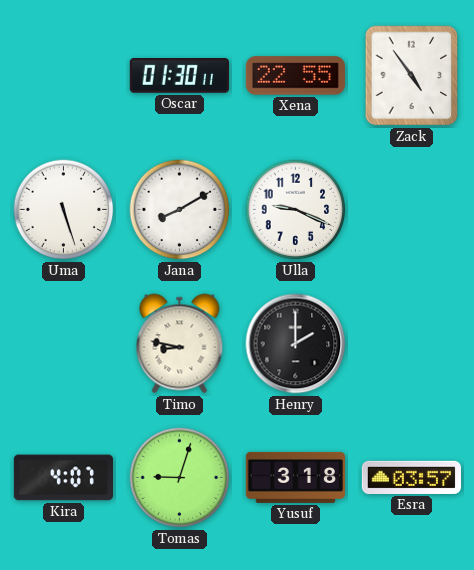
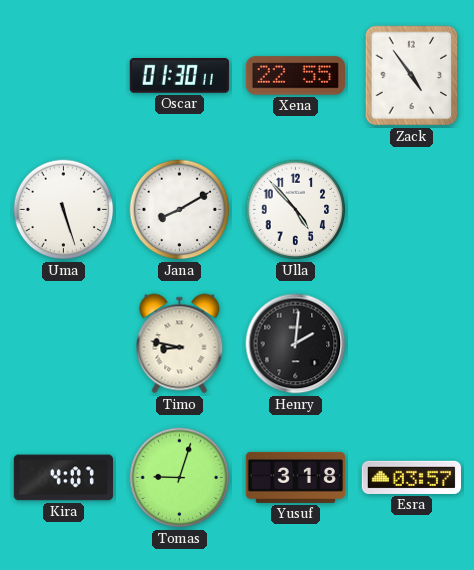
Ulla: 9:19 -> 4:53
Henry: 2:00 -> 2:01
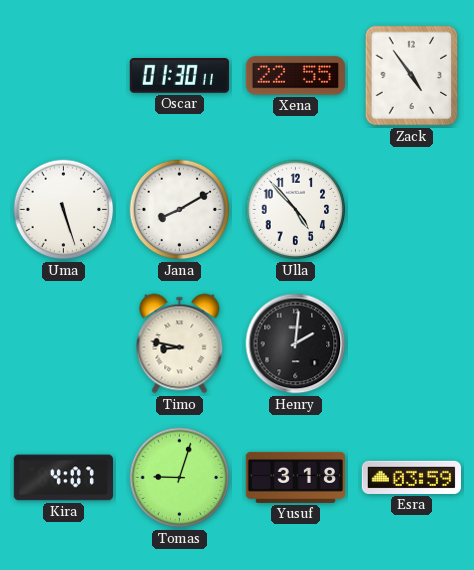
Esra: 03:57 -> 03:59
